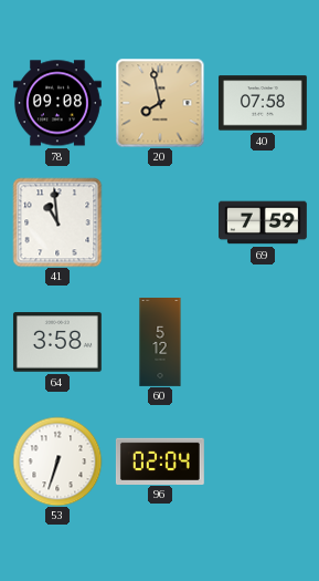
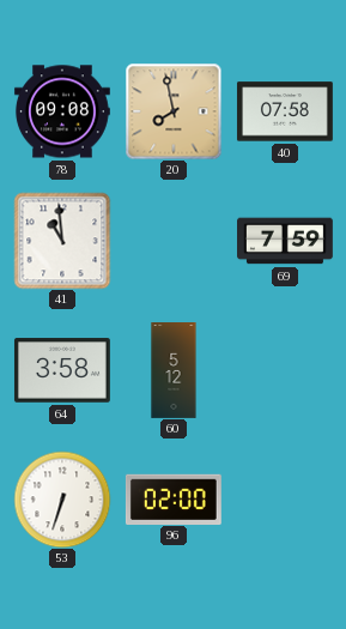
96: 02:04 -> 02:00
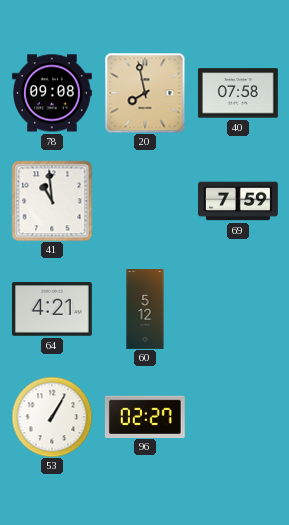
64: 3:58 -> 4:21
53: 6:33 -> 1:05
96: 02:00 -> 02:27
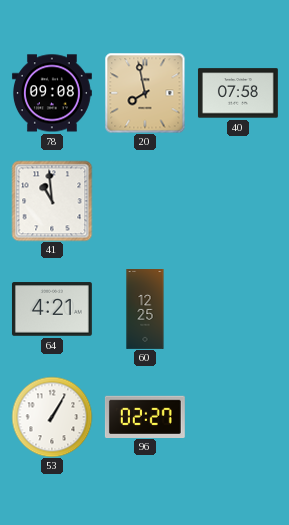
69: 7:59 -> none
60: 5:12 -> 12:25
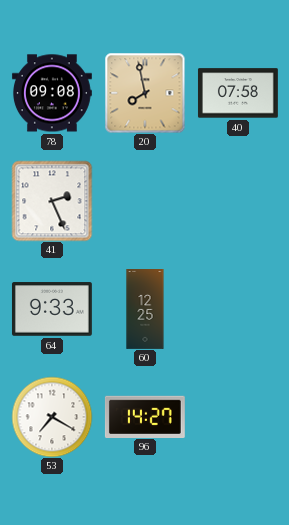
41: 10:59 -> 2:26
64: 4:21 -> 9:33
53: 1:05 -> 7:20
96: 02:27 -> 14:27
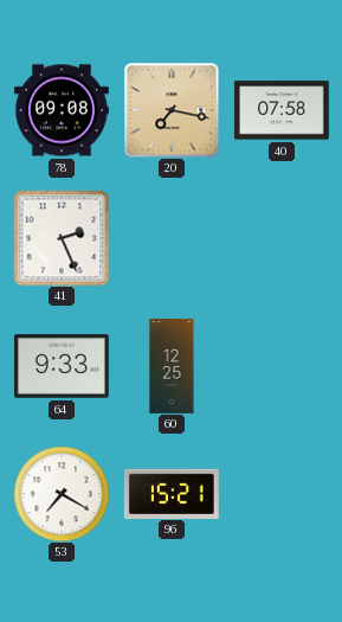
20: 7:58 -> 7:17
96: 14:27 -> 15:21
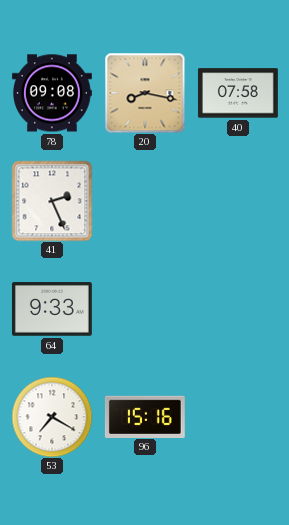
20: 7:17 -> 8:17
60: 12:25 -> none
96: 15:21 -> 15:16
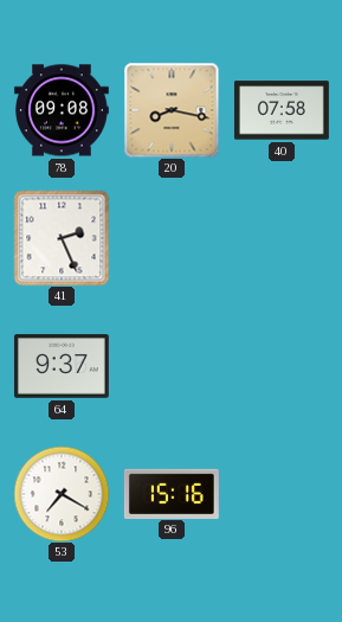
64: 9:33 -> 9:37
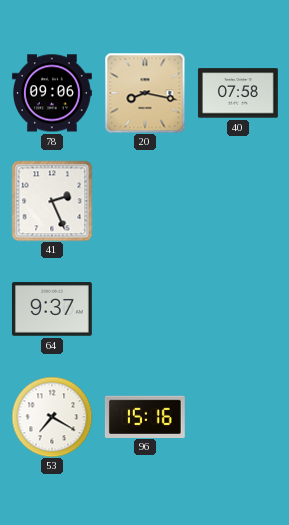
78: 09:08 -> 09:06
